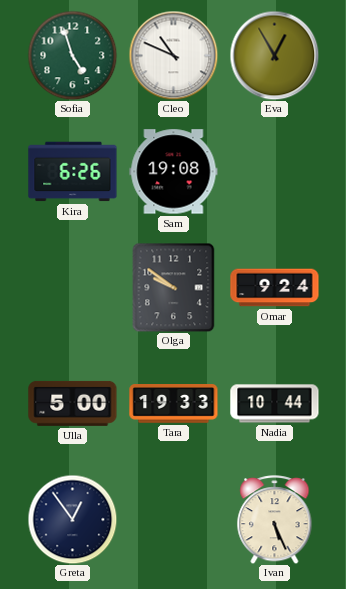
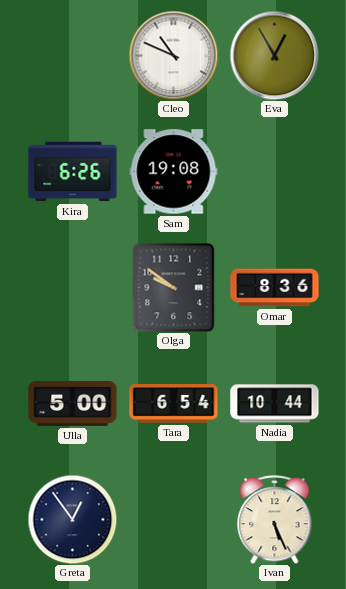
Sofia: 4:57 -> none
Omar: 9:24 -> 8:36
Tara: 19:33 -> 6:54
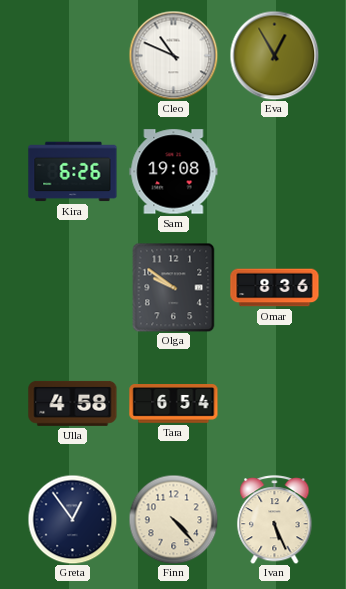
Ulla: 5:00 -> 4:58
Nadia: 10:44 -> none
Finn: none -> 4:23
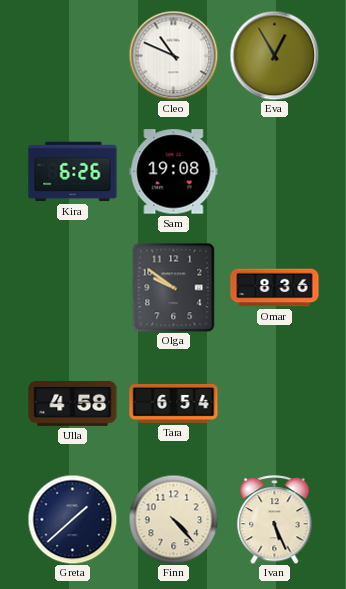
Greta: 12:54 -> 1:38
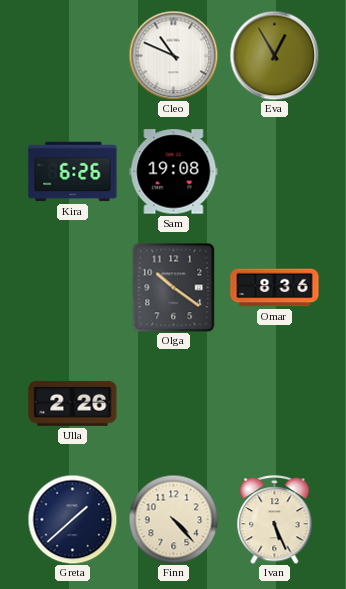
Olga: 9:51 -> 10:21
Ulla: 4:58 -> 2:26
Tara: 6:54 -> none
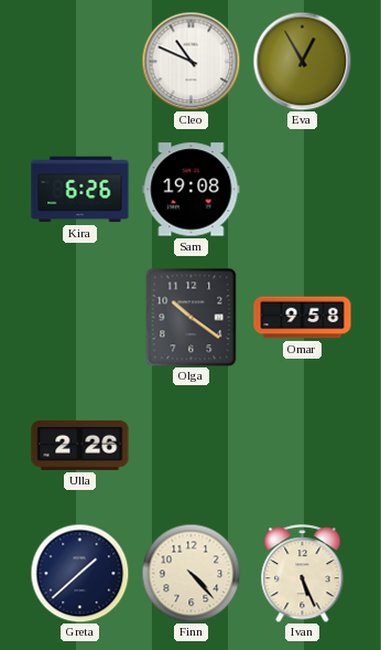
Omar: 8:36 -> 9:58
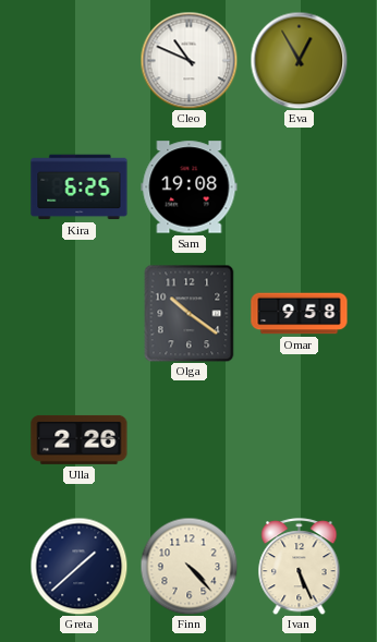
Kira: 6:26 -> 6:25
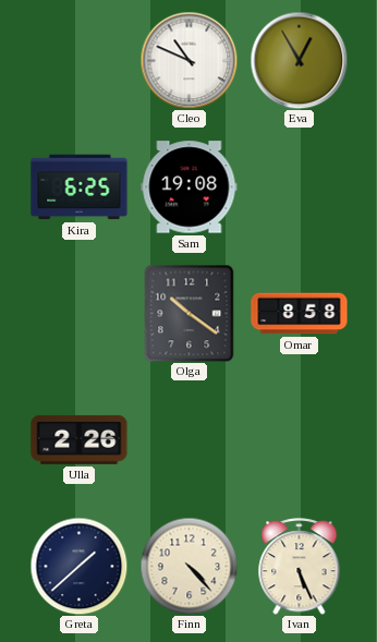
Omar: 9:58 -> 8:58
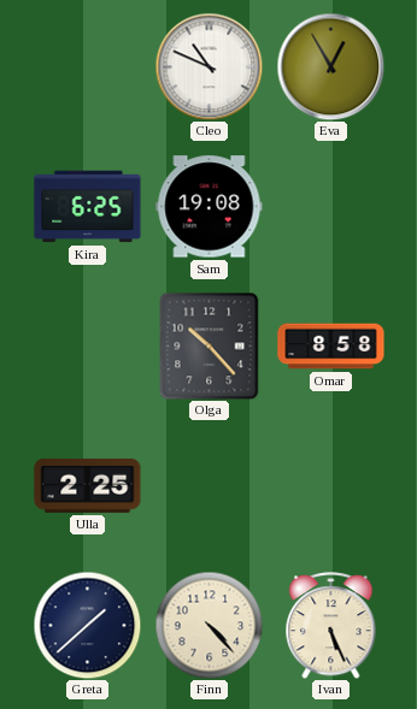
Olga: 10:21 -> 10:23
Ulla: 2:26 -> 2:25
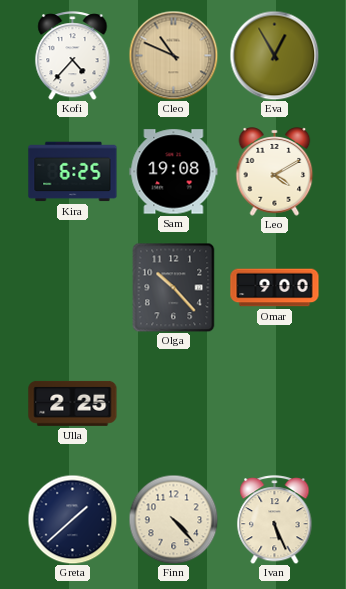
Kofi: none -> 4:37
Cleo dial: white -> champagne
Leo: none -> 4:10
Omar: 8:58 -> 9:00
